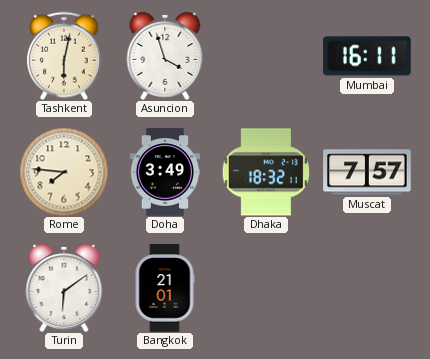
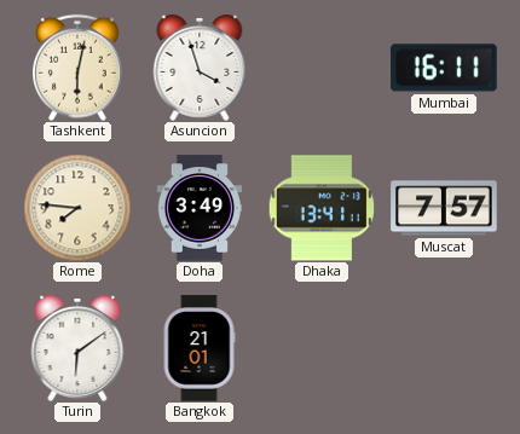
Dhaka: 18:32 -> 13:41
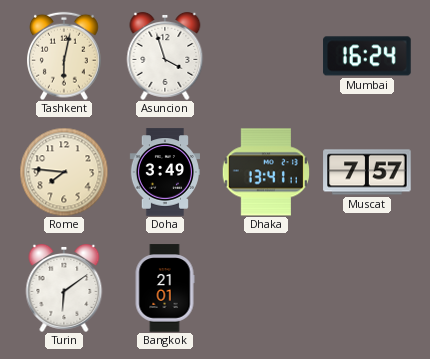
Mumbai: 16:11 -> 16:24
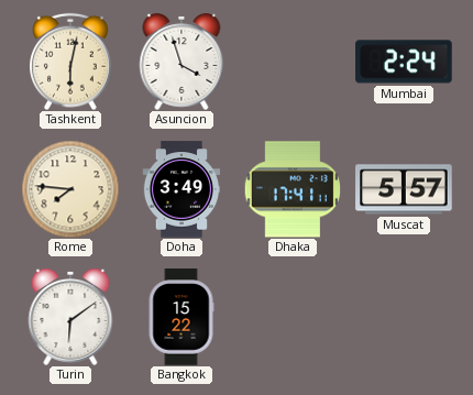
Mumbai: 16:24 -> 2:24
Dhaka: 13:41 -> 17:41
Muscat: 7:57 -> 5:57
Bangkok: 21:01 -> 15:22
